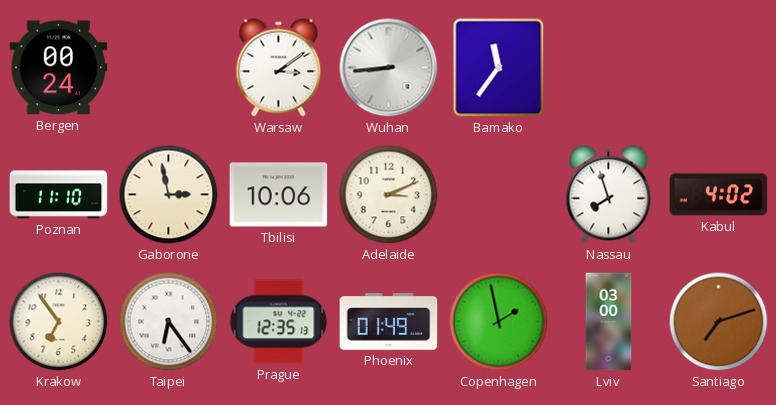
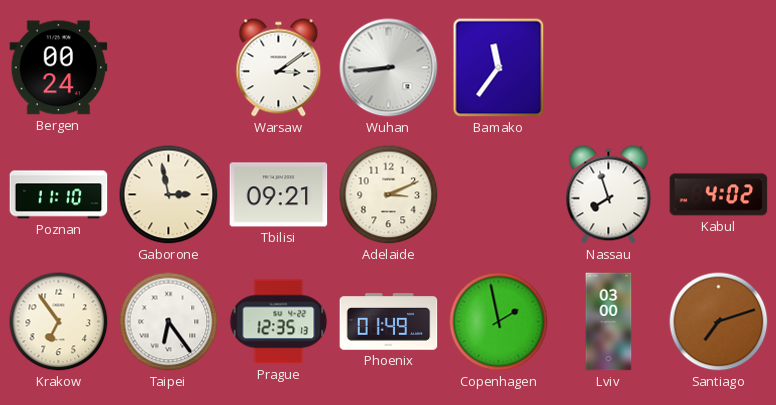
Tbilisi: 10:06 -> 09:21
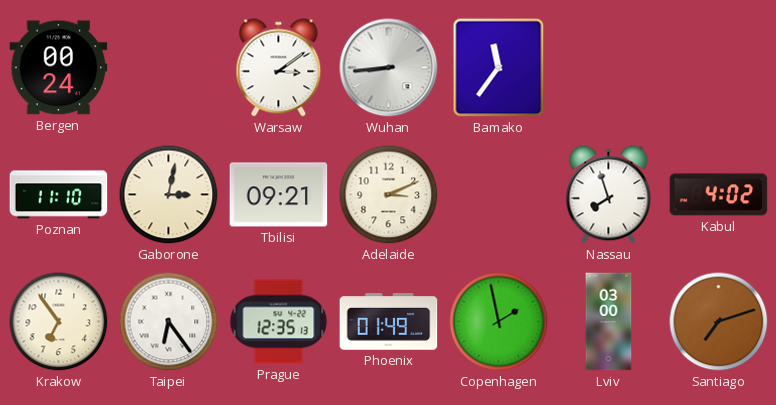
Gaborone: 2:58 -> 3:02
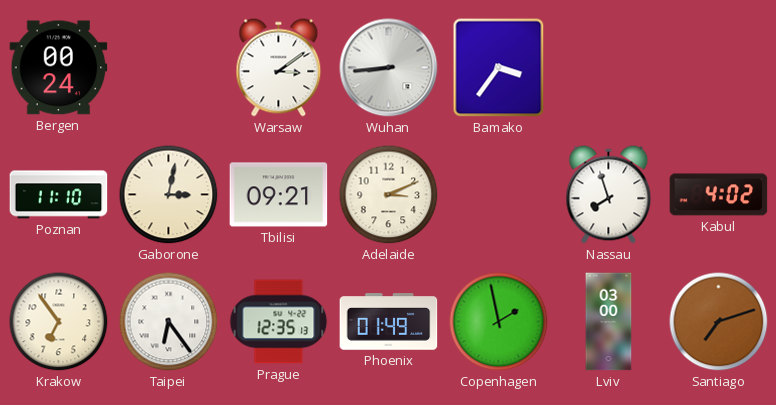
Bamako: 11:36 -> 3:36
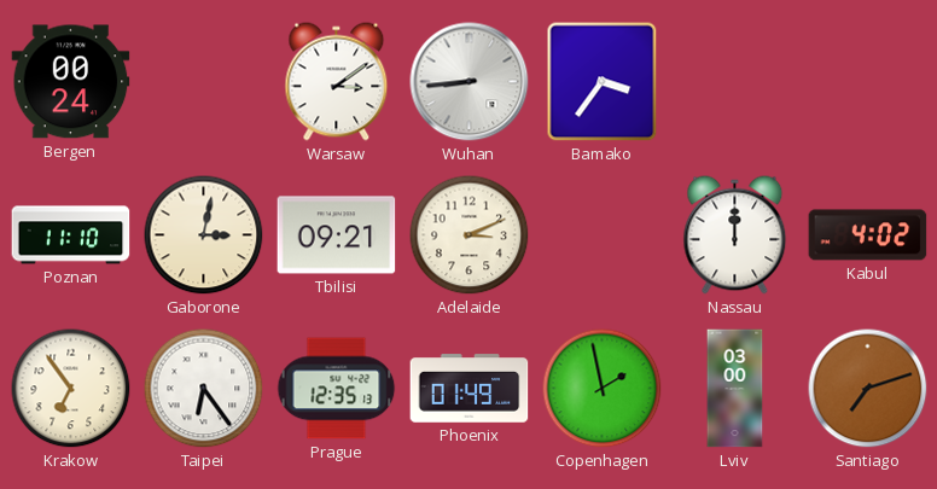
Nassau: 7:57 -> 12:00
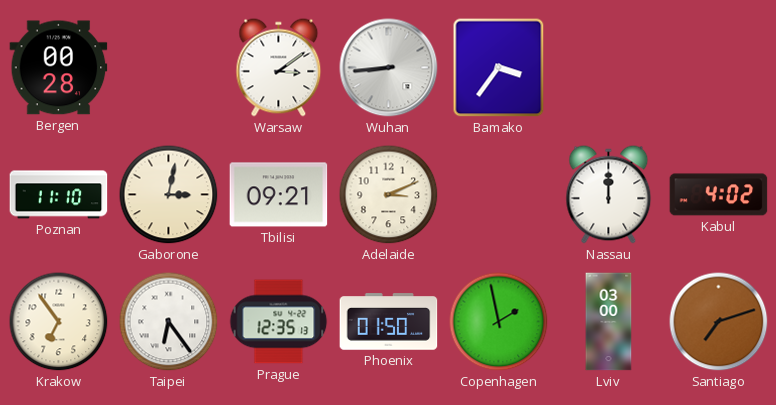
Bergen: 00:24 -> 00:28
Phoenix: 01:49 -> 01:50
